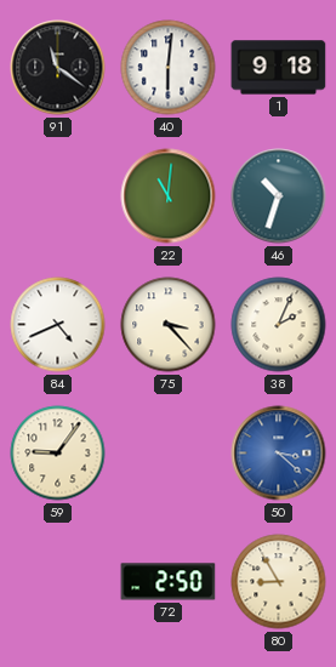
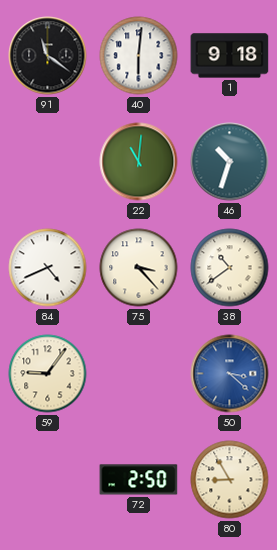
38: 2:04 -> 10:39
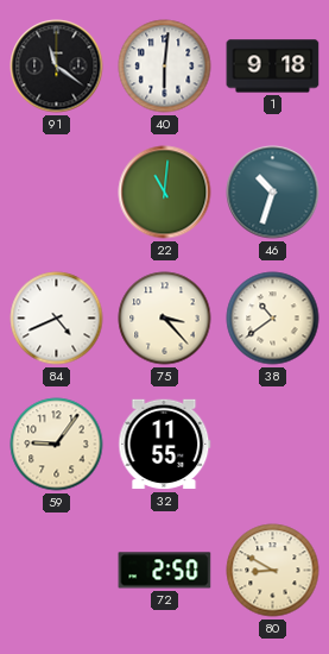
32: none -> 11:55
50: 3:22 -> none
80: 8:55 -> 8:50
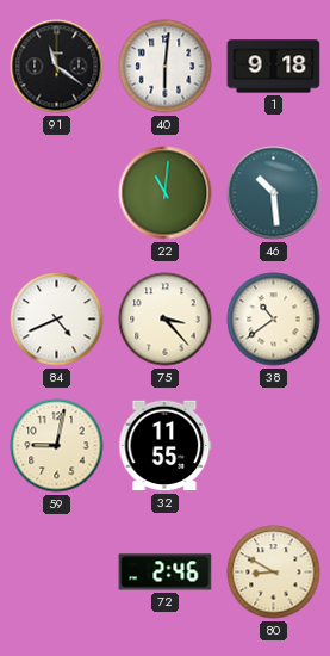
46: 10:33 -> 10:29
59: 9:06 -> 9:02
72: 2:50 -> 2:46
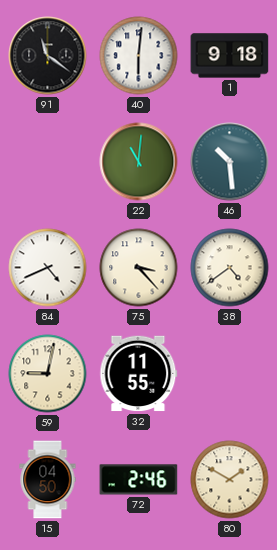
38: 10:39 -> 4:39
15: none -> 04:50
80: 8:50 -> 1:50
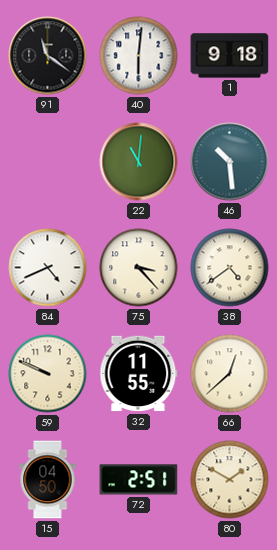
59: 9:02 -> 9:49
66: none -> 12:38
72: 2:46 -> 2:51
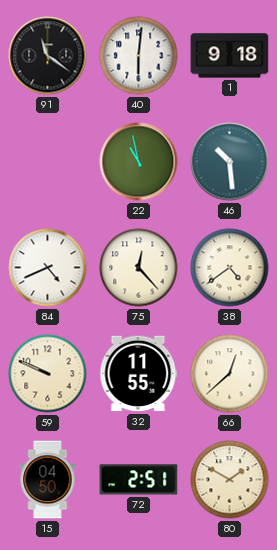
22: 11:01 -> 10:58
75: 3:23 -> 12:23
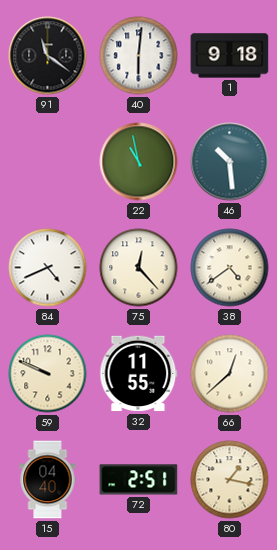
15: 04:50 -> 04:40
80: 1:50 -> 1:17
